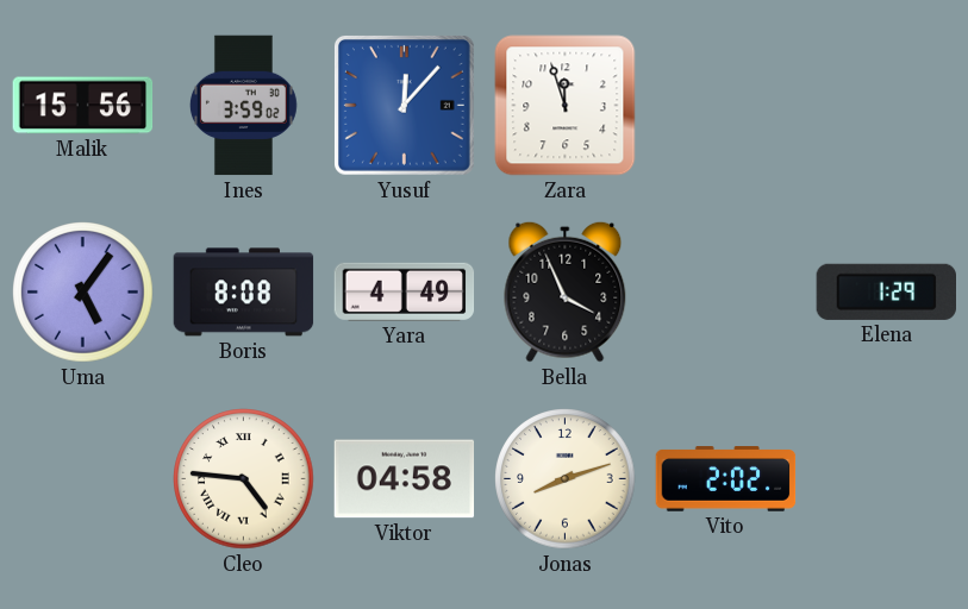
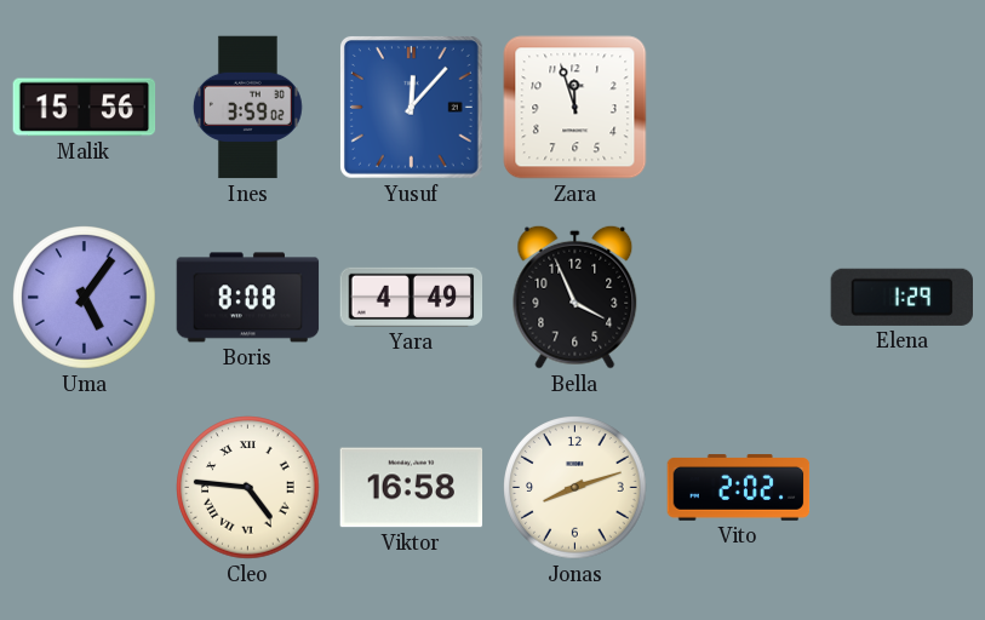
Viktor: 04:58 -> 16:58
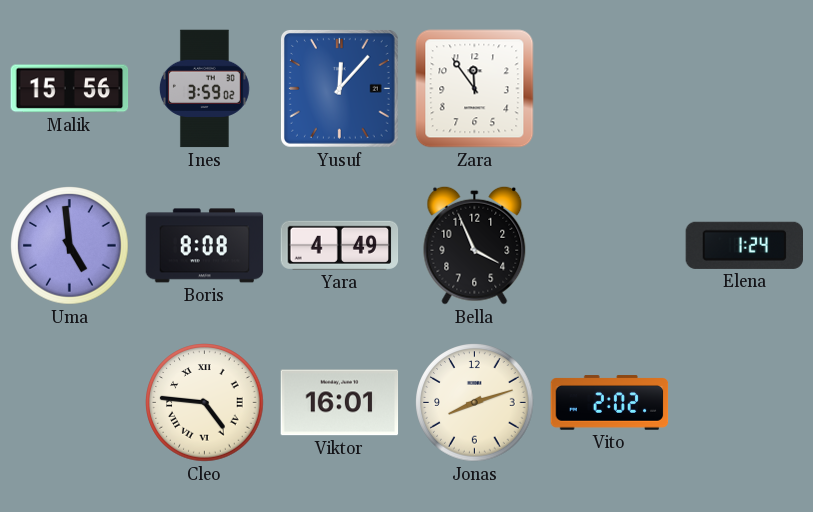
Zara: 11:57 -> 11:54
Uma: 5:06 -> 4:59
Elena: 1:29 -> 1:24
Viktor: 16:58 -> 16:01
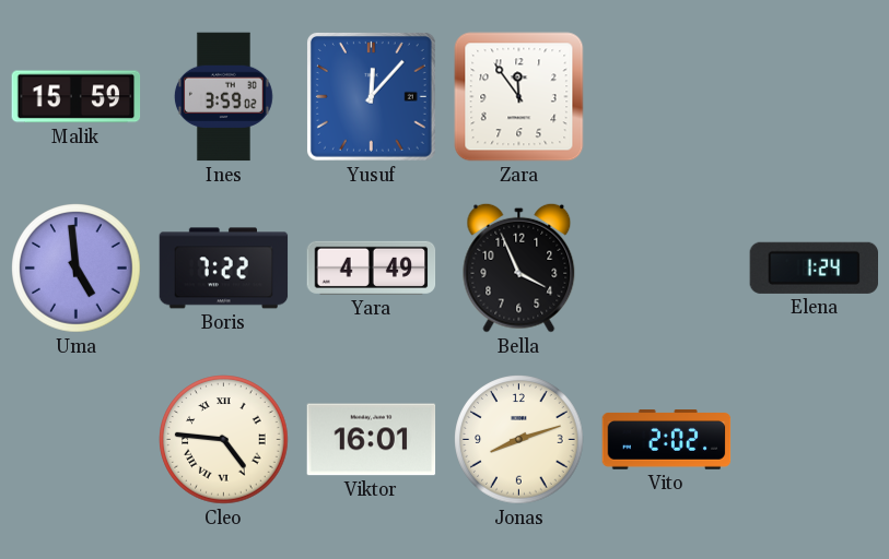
Malik: 15:56 -> 15:59
Boris: 8:08 -> 7:22
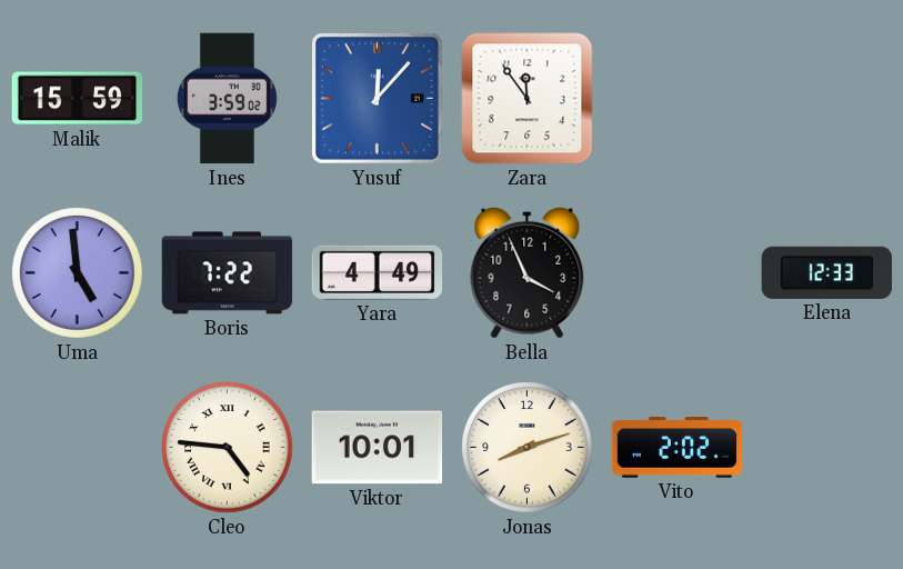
Elena: 1:24 -> 12:33
Viktor: 16:01 -> 10:01
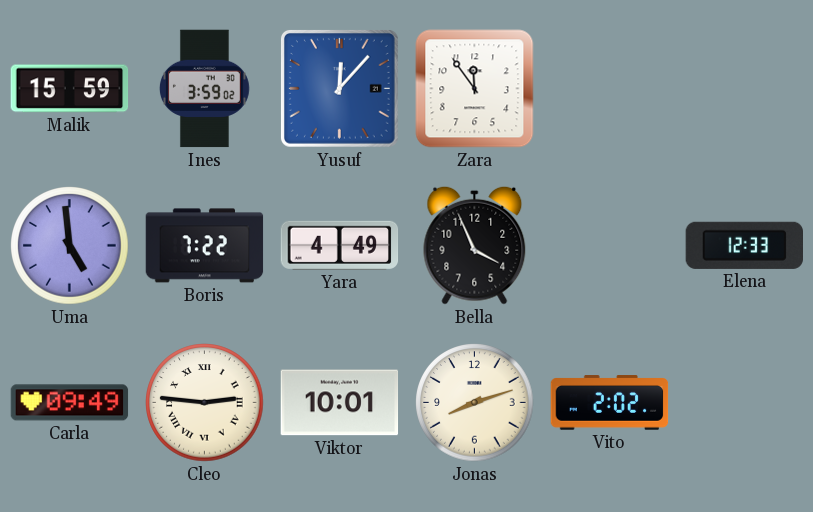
Carla: none -> 09:49
Cleo: 4:46 -> 2:46
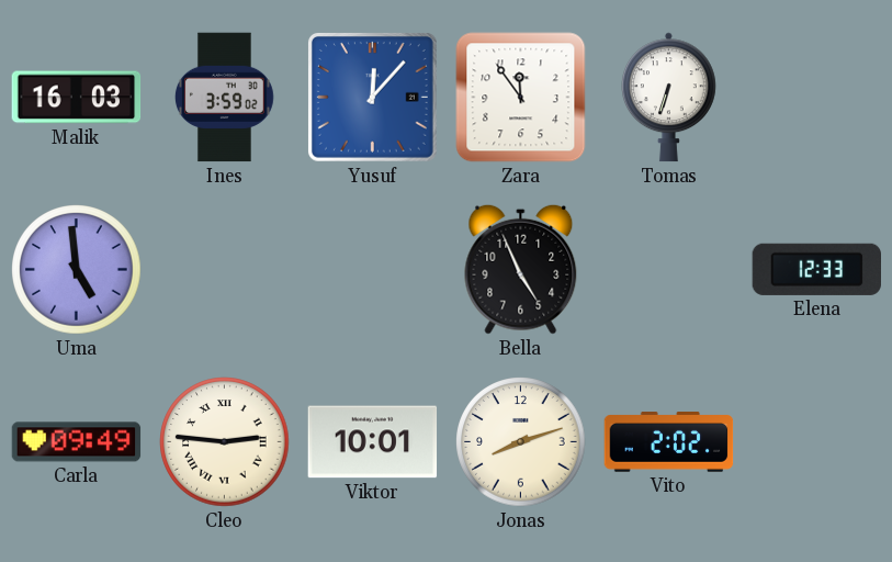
Malik: 15:59 -> 16:03
Tomas: none -> 6:33
Boris: 7:22 -> none
Yara: 4:49 -> none
Bella: 3:56 -> 4:56
